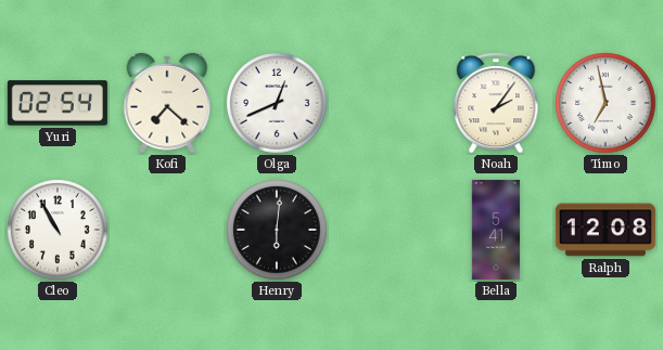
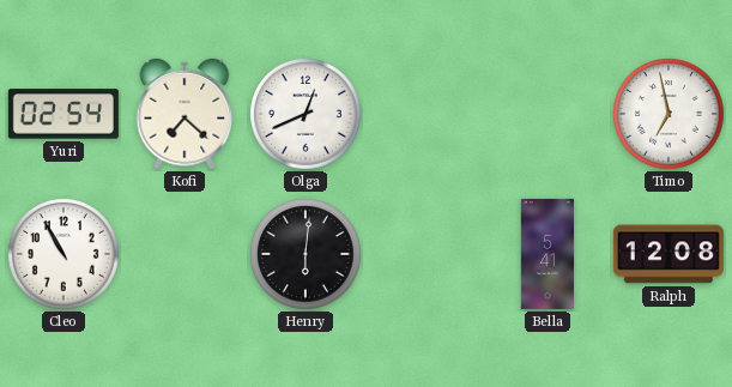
Noah: 2:06 -> none
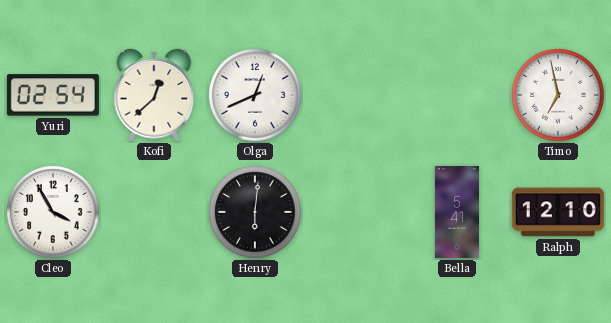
Kofi: 7:22 -> 12:38
Cleo: 10:55 -> 3:55
Ralph: 12:08 -> 12:10
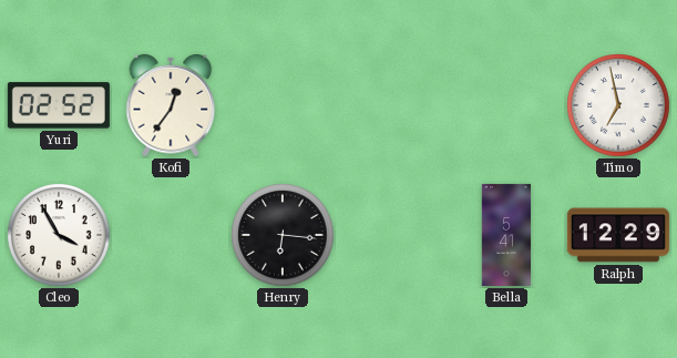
Yuri: 02:54 -> 02:52
Kofi: 12:38 -> 12:36
Olga: 12:41 -> none
Henry: 6:01 -> 6:16
Ralph: 12:10 -> 12:29
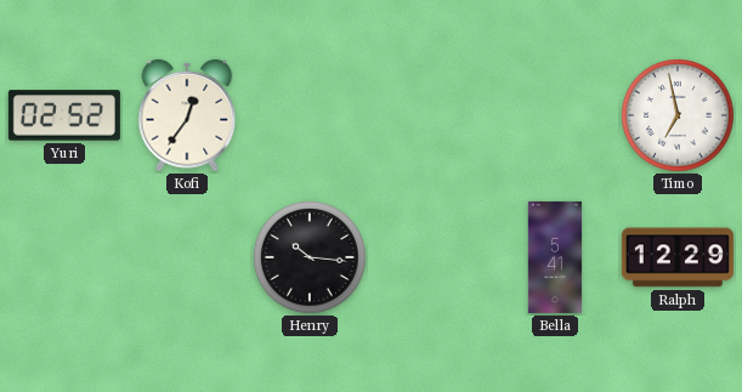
Cleo: 3:55 -> none
Henry: 6:16 -> 10:16
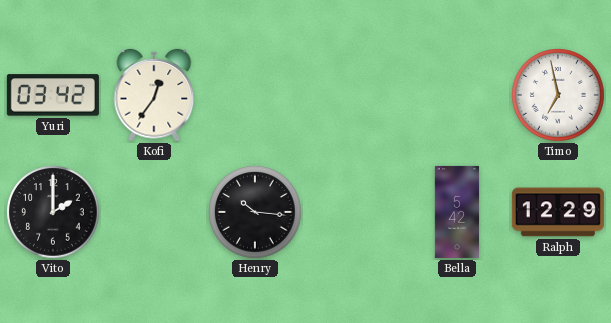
Yuri: 02:52 -> 03:42
Vito: none -> 2:00
Bella: 5:41 -> 5:42
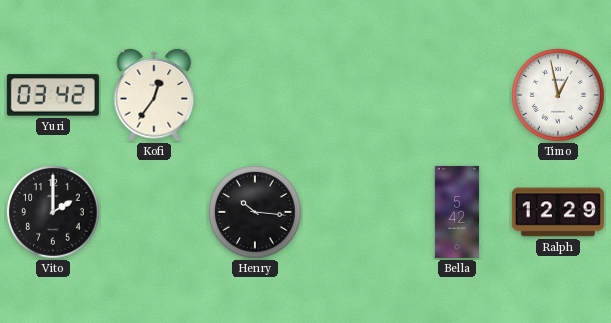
Timo: 6:58 -> 12:58
